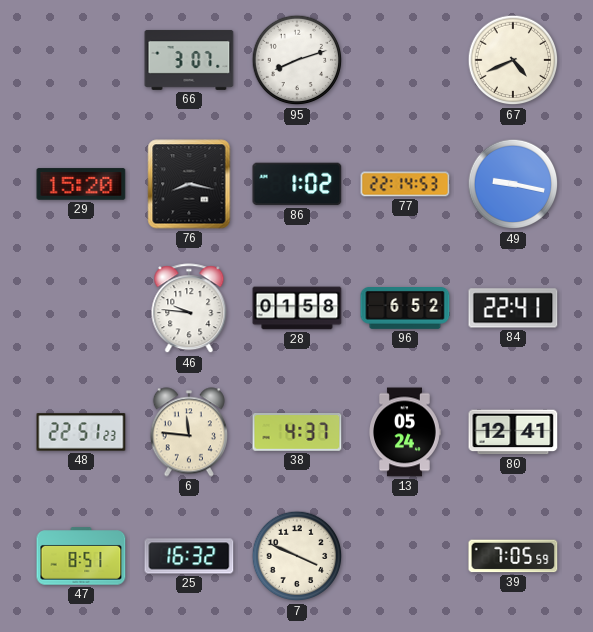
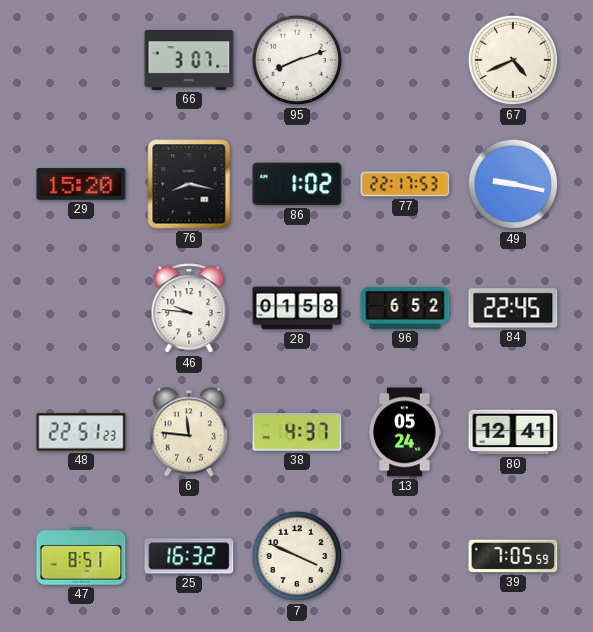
77: 22:14 -> 22:17
84: 22:41 -> 22:45
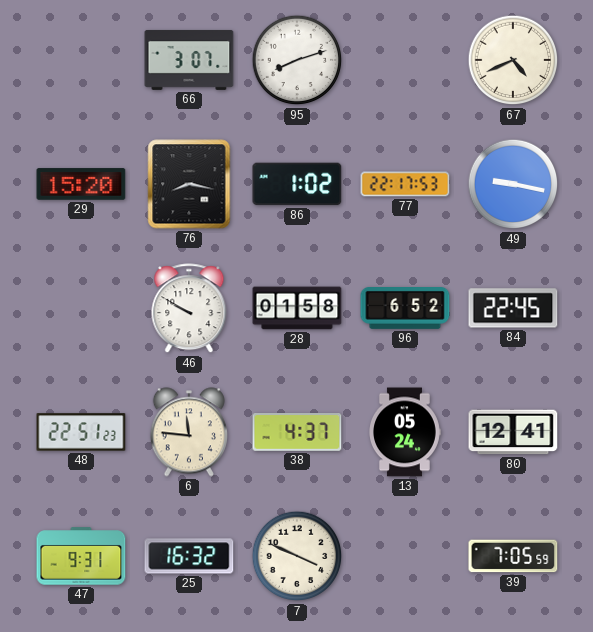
46: 9:46 -> 9:50
47: 8:51 -> 9:31
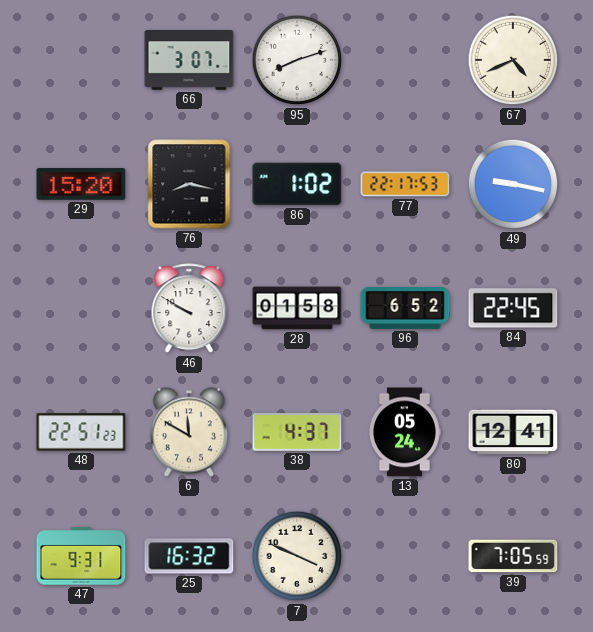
6: 11:46 -> 11:50
